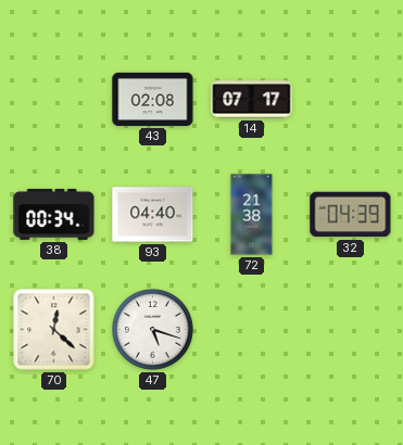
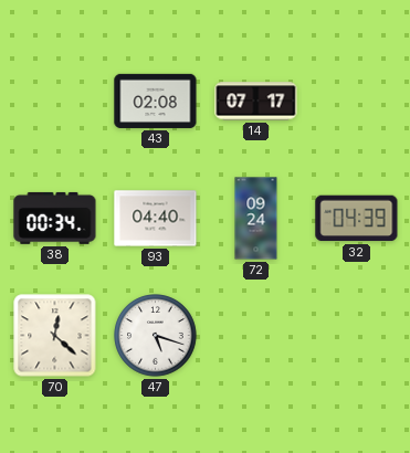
72: 21:38 -> 09:24
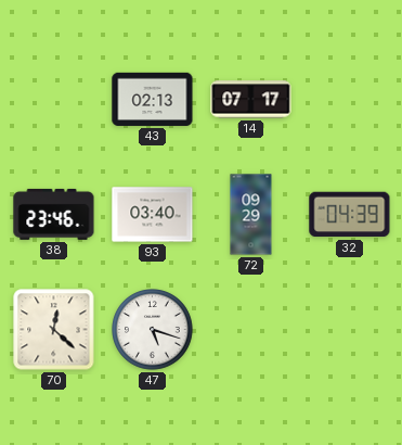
43: 02:08 -> 02:13
38: 00:34 -> 23:46
93: 04:40 -> 03:40
72: 09:24 -> 09:29
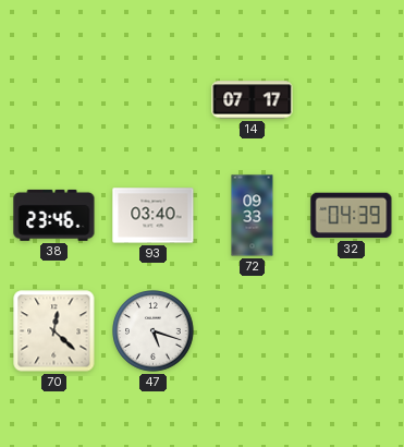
43: 02:13 -> none
72: 09:29 -> 09:33
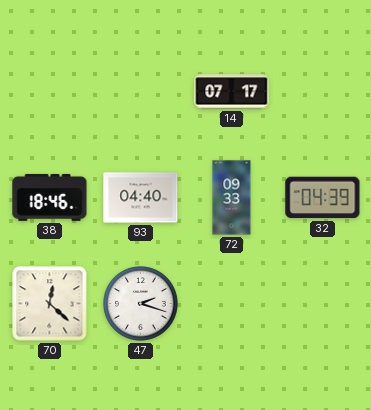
38: 23:46 -> 18:46
93: 03:40 -> 04:40
47: 5:18 -> 2:18
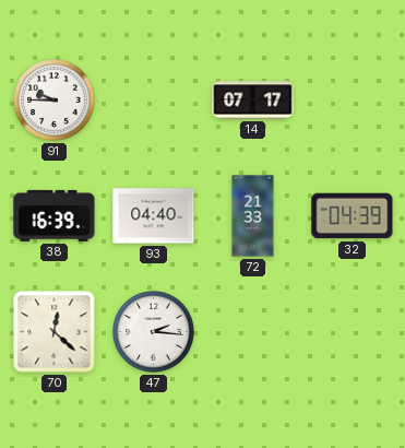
91: none -> 9:45
38: 18:46 -> 16:39
72: 09:33 -> 21:33
47: 2:18 -> 2:16
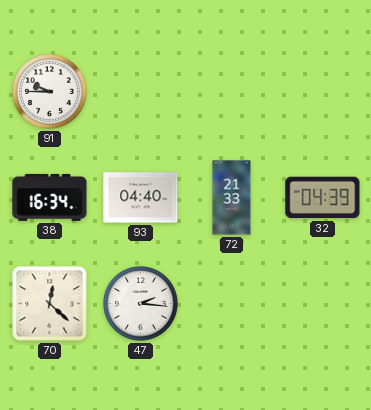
14: 07:17 -> none
38: 16:39 -> 16:34
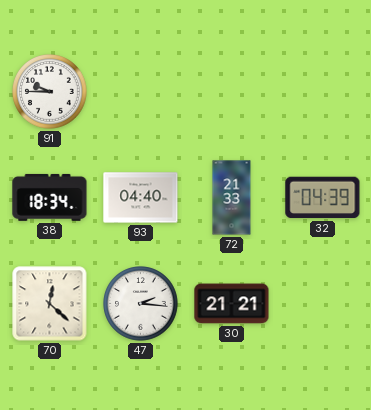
38: 16:34 -> 18:34
30: none -> 21:21
